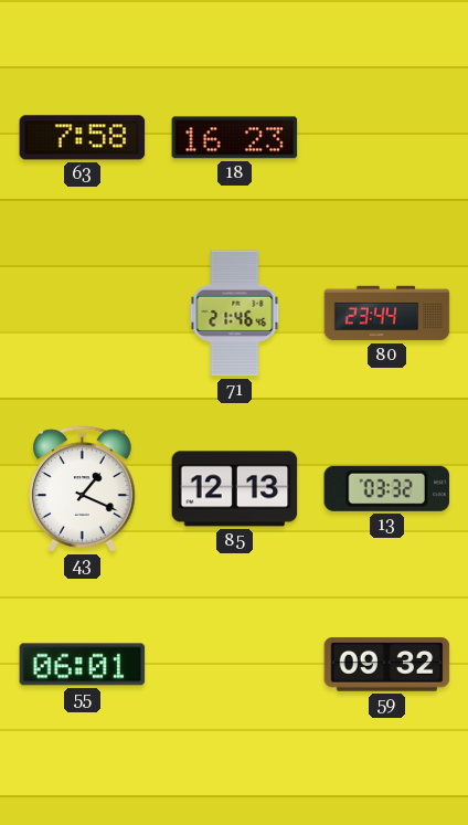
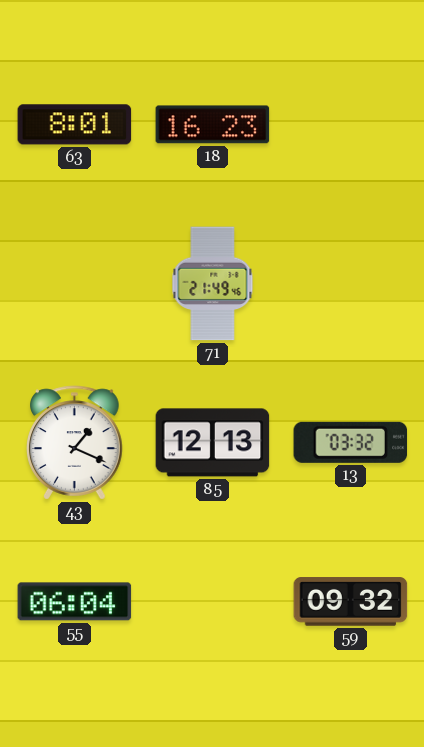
63: 7:58 -> 8:01
71: 21:46 -> 21:49
80: 23:44 -> none
55: 06:01 -> 06:04
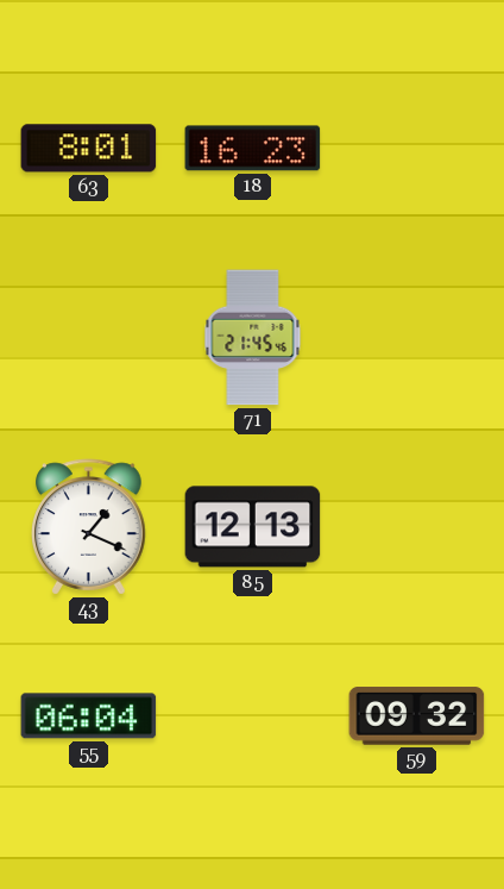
71: 21:49 -> 21:45
13: 03:32 -> none
